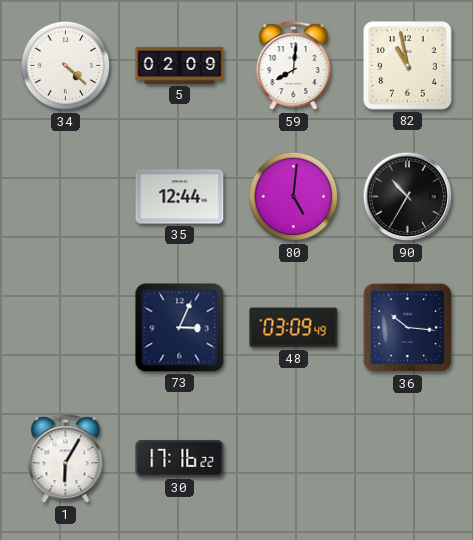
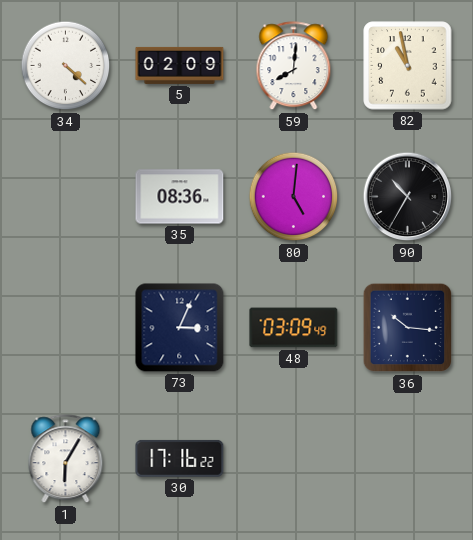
35: 12:44 -> 08:36
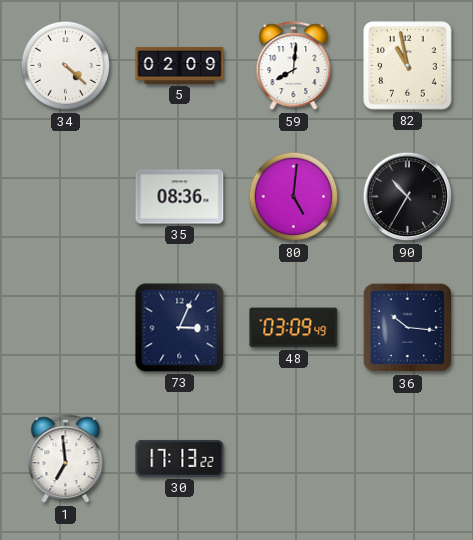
1: 6:05 -> 6:59
30: 17:16 -> 17:13
